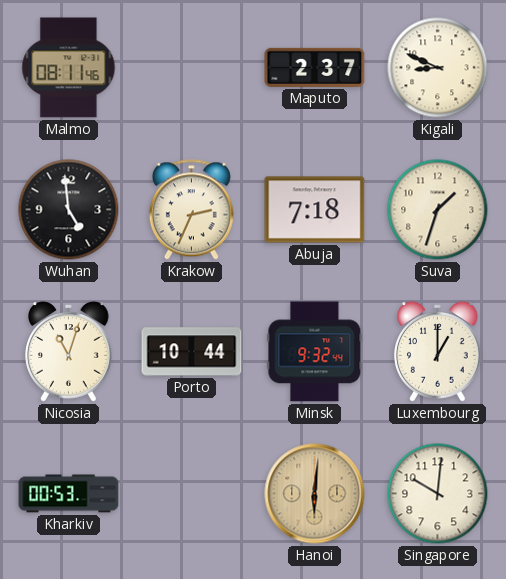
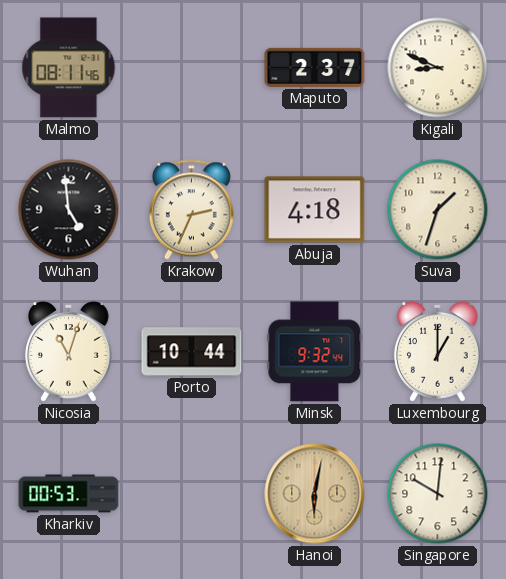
Abuja: 7:18 -> 4:18
Hanoi: 6:01 -> 6:02
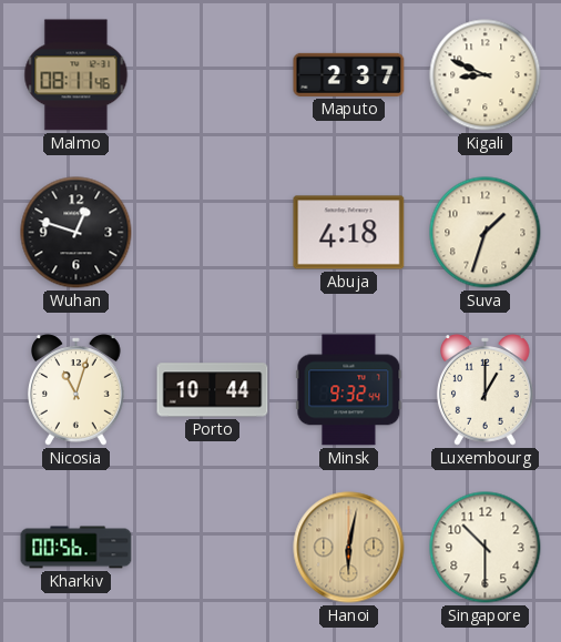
Wuhan: 4:59 -> 12:48
Krakow: 2:34 -> none
Kharkiv: 00:53 -> 00:56
Singapore: 10:01 -> 10:30
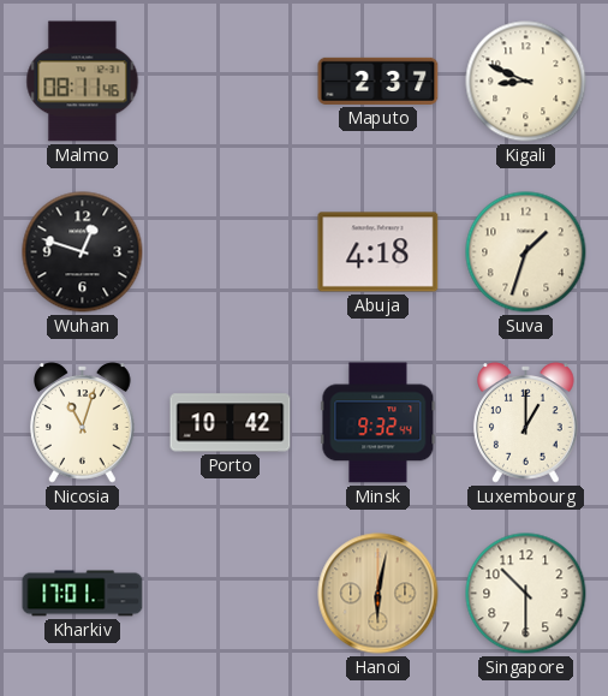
Porto: 10:44 -> 10:42
Kharkiv: 00:56 -> 17:01
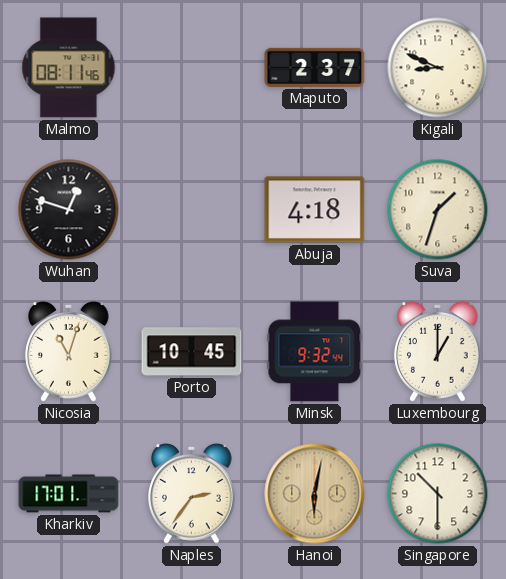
Porto: 10:42 -> 10:45
Naples: none -> 2:36
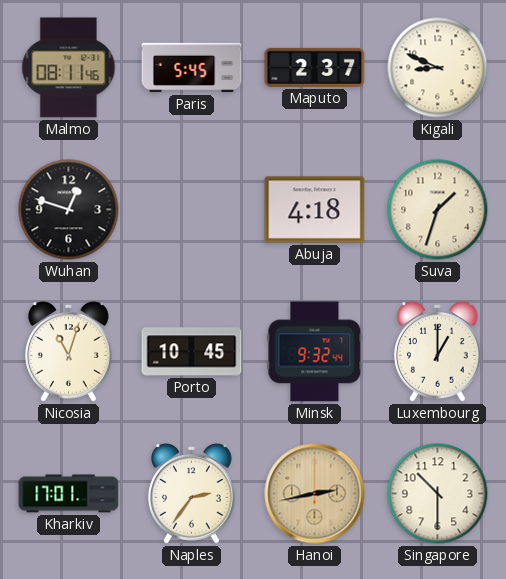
Paris: none -> 5:45
Hanoi: 6:02 -> 2:43
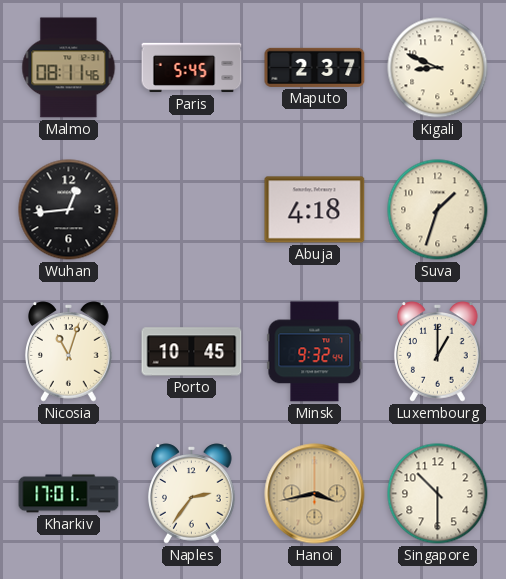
Wuhan: 12:48 -> 12:44
Hanoi: 2:43 -> 3:43
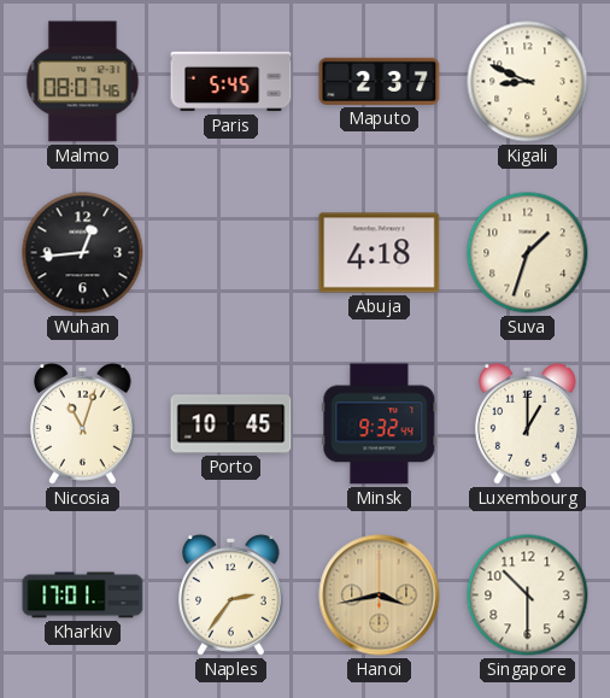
Malmo: 08:11 -> 08:07
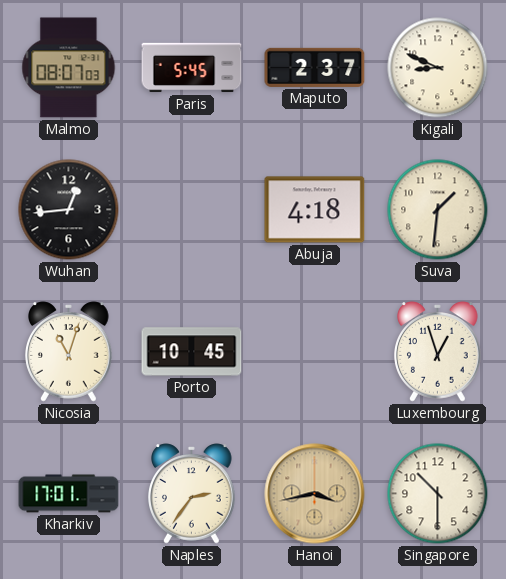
Malmo: 08:07:46 -> 08:07:03
Suva: 1:33 -> 1:31
Minsk: 9:32 -> none
Luxembourg: 1:00 -> 12:57
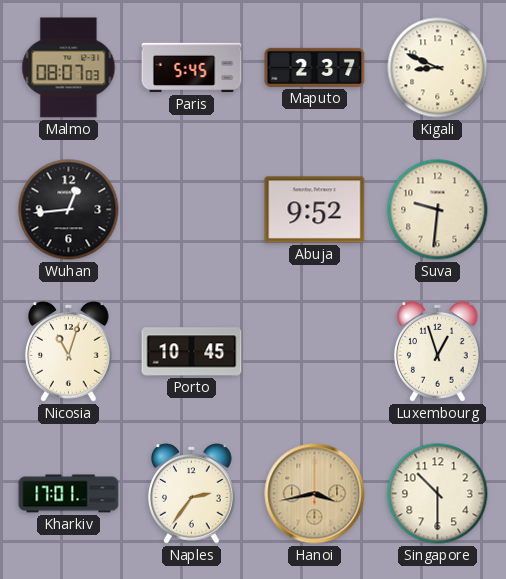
Abuja: 4:18 -> 9:52
Suva: 1:31 -> 9:31
